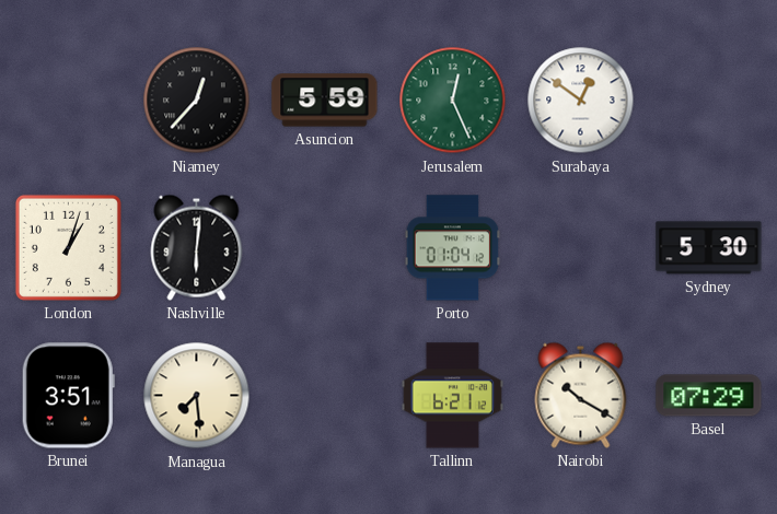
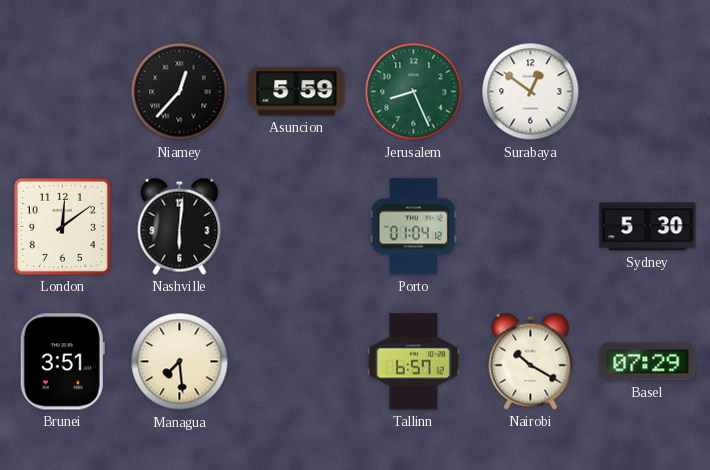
Jerusalem: 12:26 -> 8:26
London: 1:03 -> 12:09
Tallinn: 6:21 -> 6:57
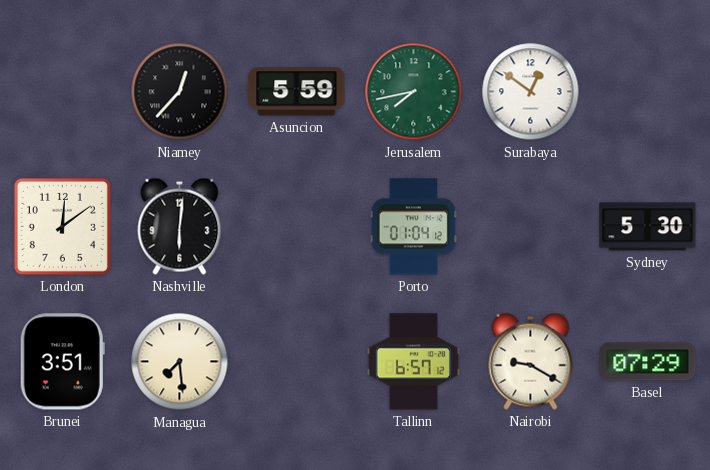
Jerusalem: 8:26 -> 7:43
Nairobi: 10:20 -> 9:20
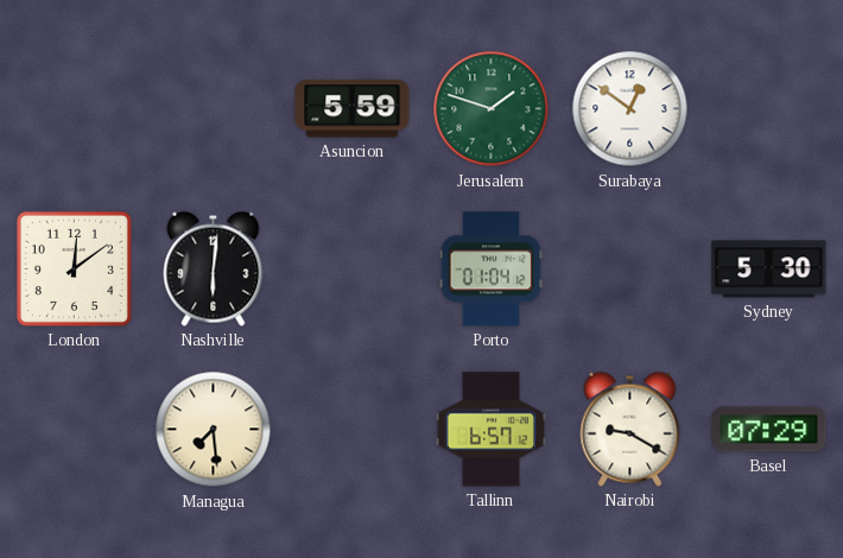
Niamey: 12:37 -> none
Jerusalem: 7:43 -> 1:48
Brunei: 3:51 -> none
